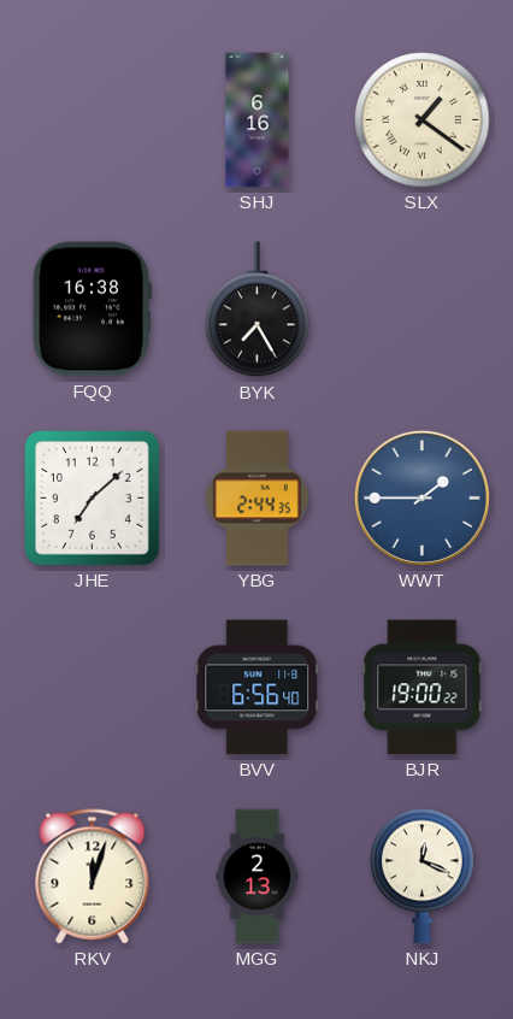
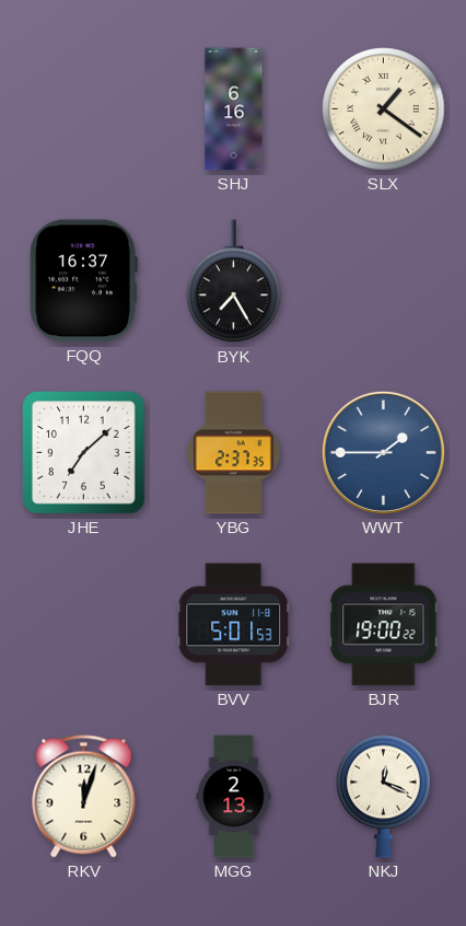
FQQ: 16:38 -> 16:37
YBG: 2:44 -> 2:37
BVV: 6:56 -> 5:01
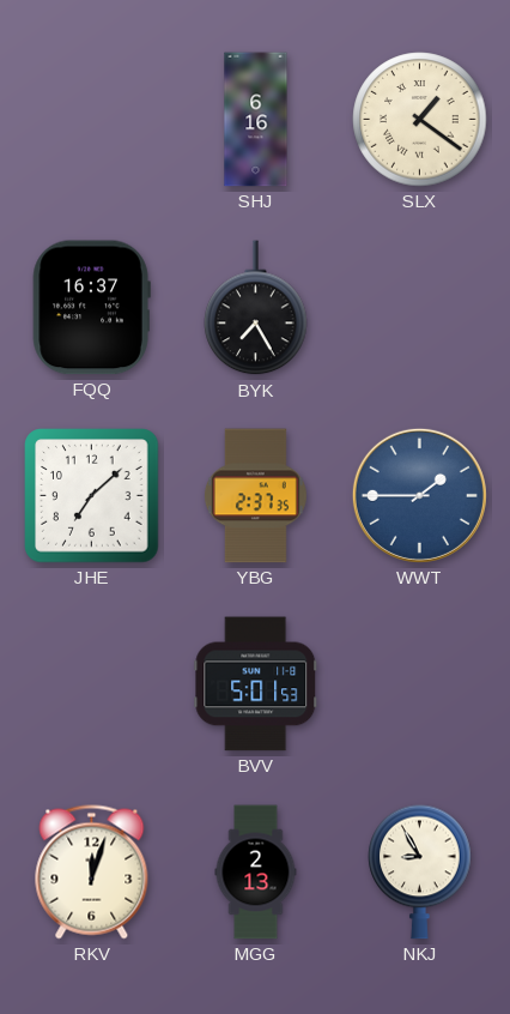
BJR: 19:00 -> none
NKJ: 12:19 -> 8:55
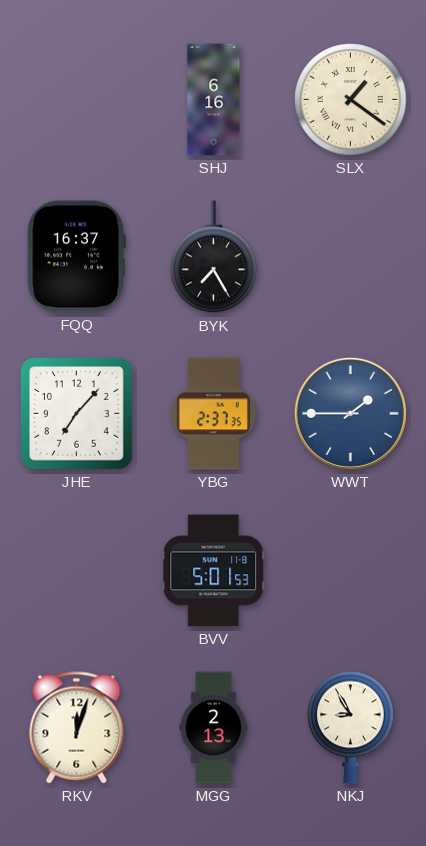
JHE: 7:08 -> 7:07
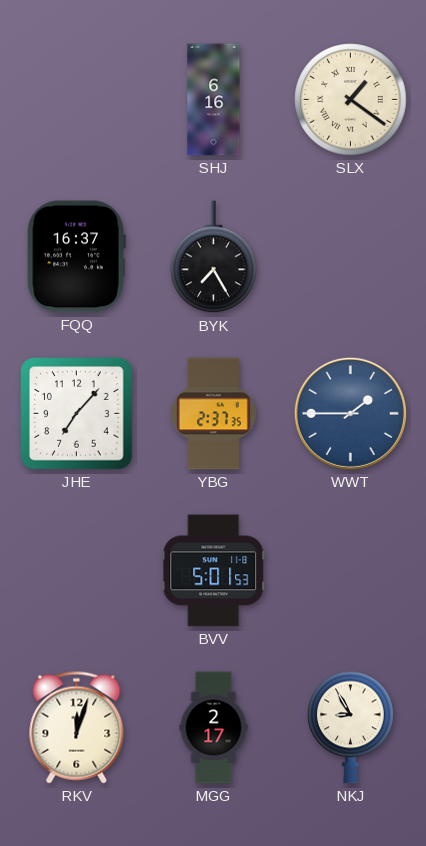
MGG: 2:13 -> 2:17
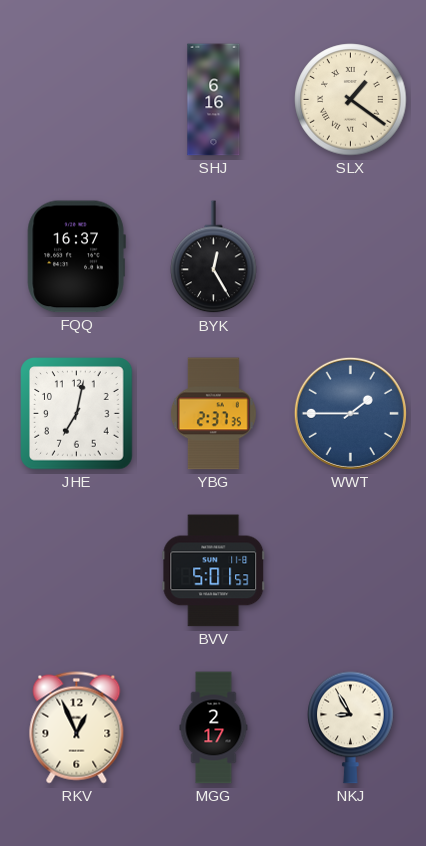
BYK: 7:25 -> 12:25
JHE: 7:07 -> 7:02
RKV: 12:03 -> 12:56
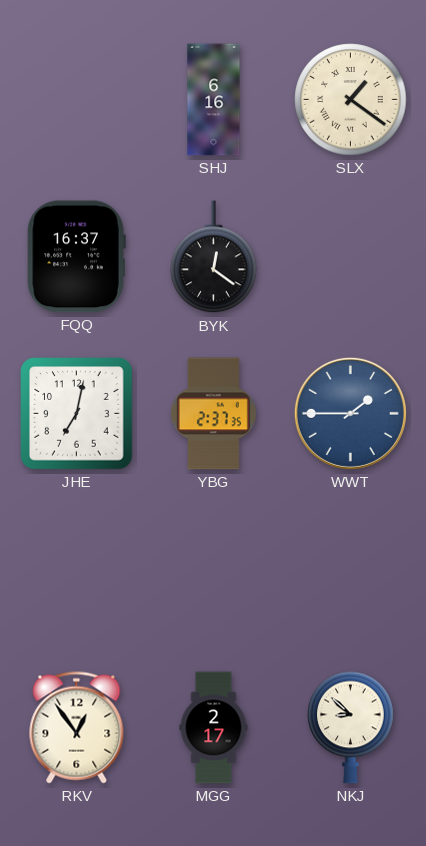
BYK: 12:25 -> 12:21
BVV: 5:01 -> none
RKV: 12:56 -> 12:54
NKJ: 8:55 -> 8:52
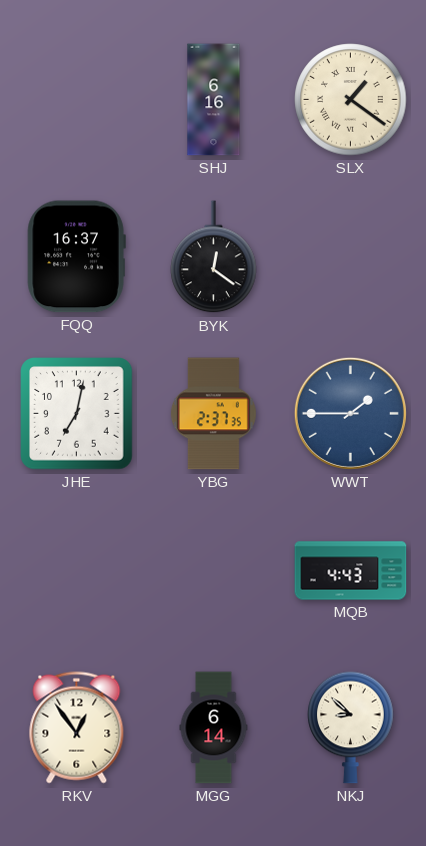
MQB: none -> 4:43
MGG: 2:17 -> 6:14
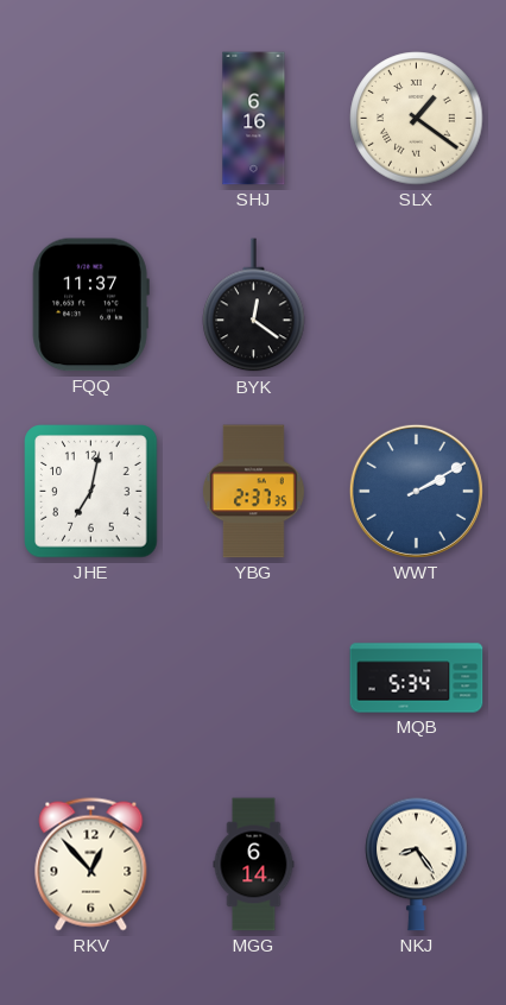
FQQ: 16:37 -> 11:37
WWT: 1:45 -> 2:10
MQB: 4:43 -> 5:34
RKV: 12:54 -> 12:53
NKJ: 8:52 -> 8:24
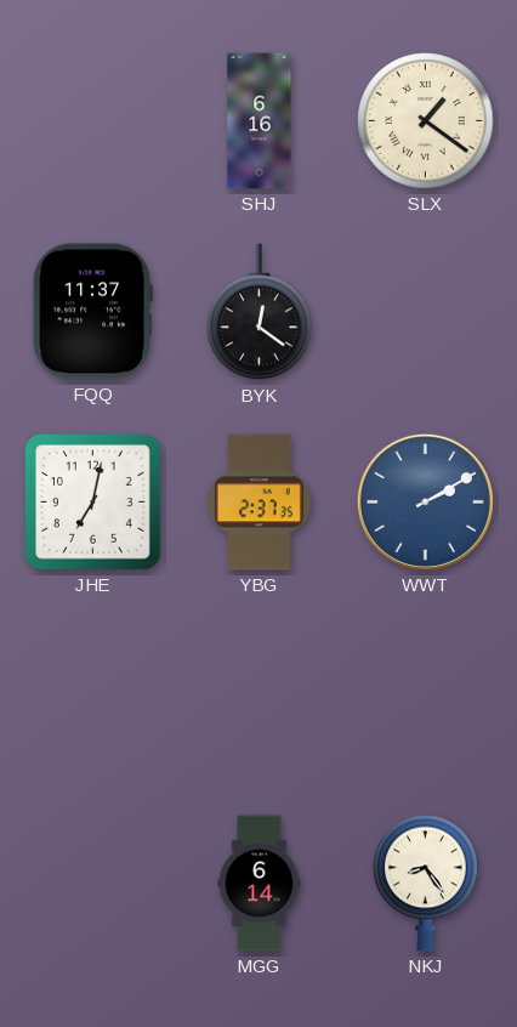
MQB: 5:34 -> none
RKV: 12:53 -> none
